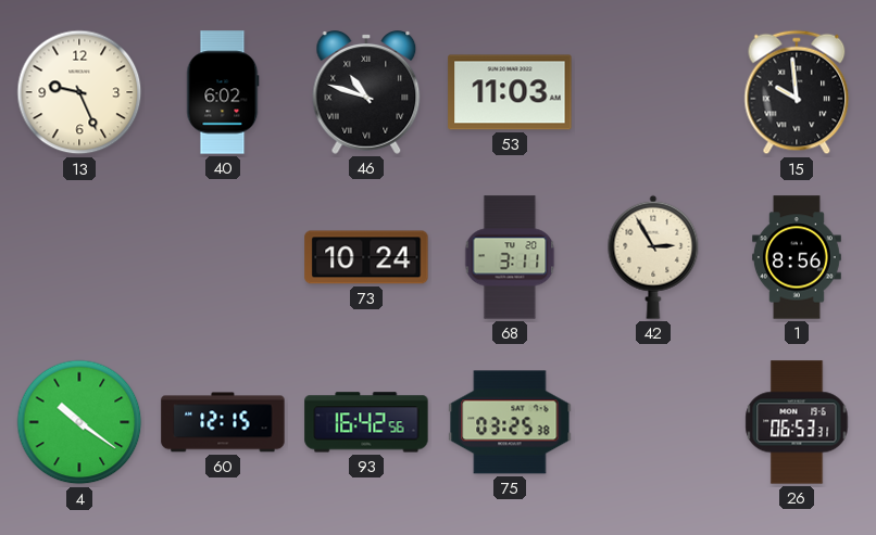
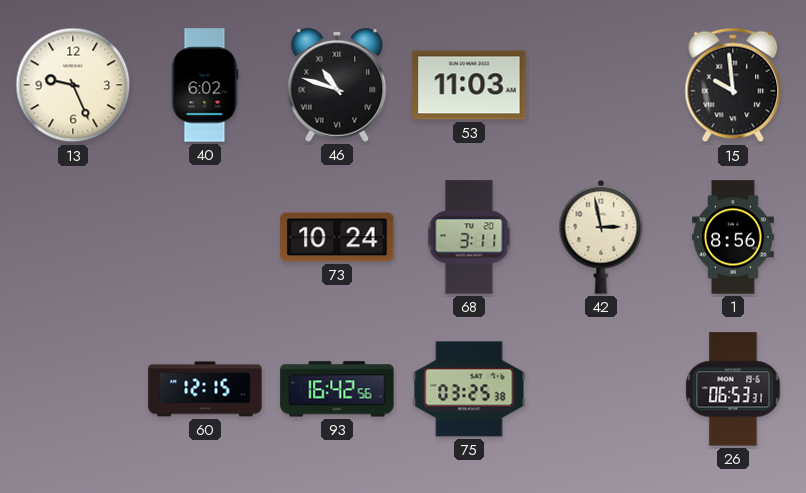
42: 2:55 -> 2:58
4: 10:21 -> none
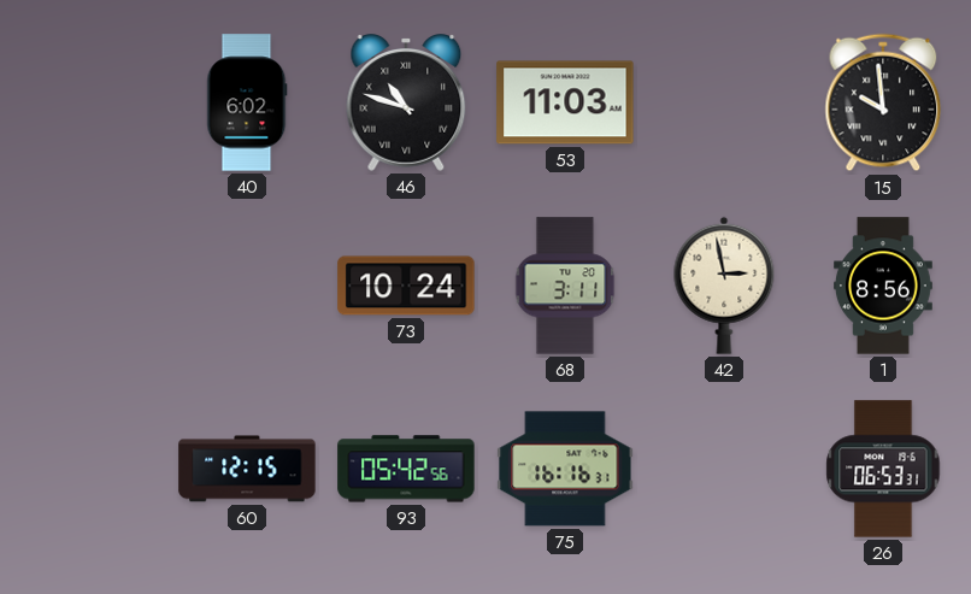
13: 9:26 -> none
93: 16:42 -> 05:42
75: 03:25 -> 16:16
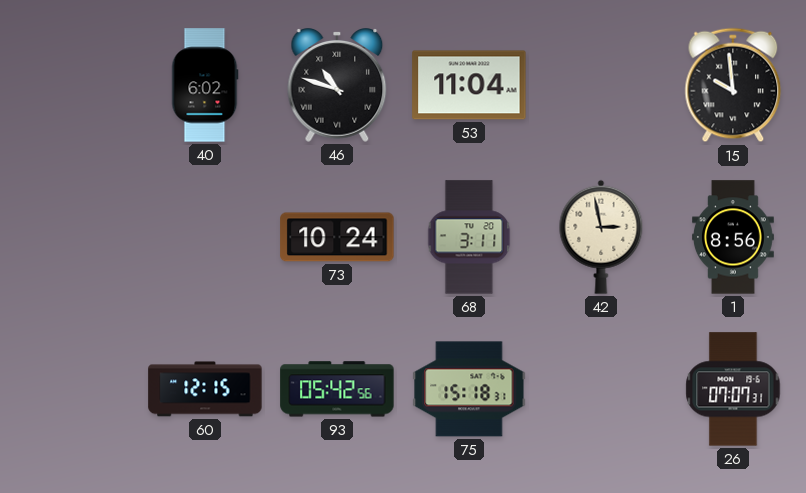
53: 11:03 -> 11:04
75: 16:16 -> 15:18
26: 06:53 -> 07:07
